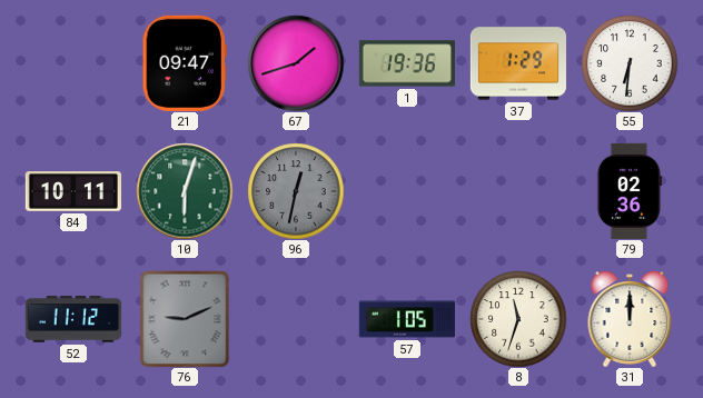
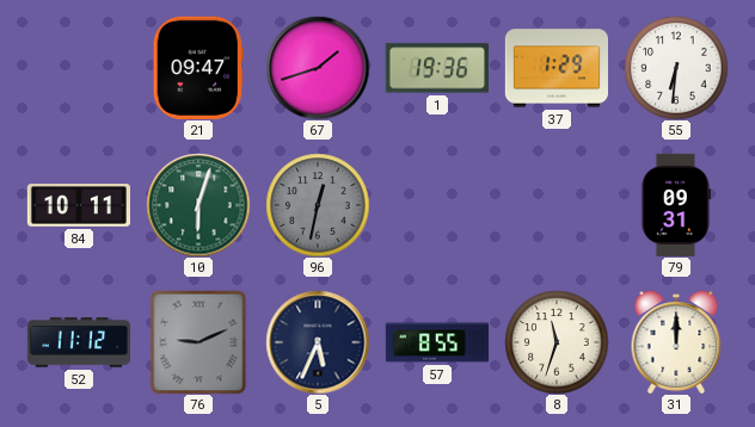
79: 02:36 -> 09:31
5: none -> 5:34
57: 1:05 -> 8:55
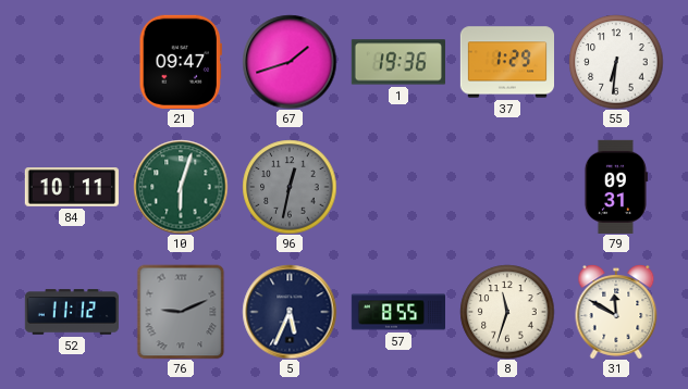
31: 12:00 -> 11:50
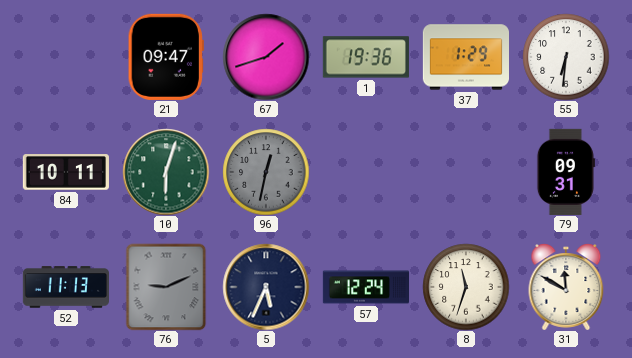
52: 11:12 -> 11:13
57: 8:55 -> 12:24
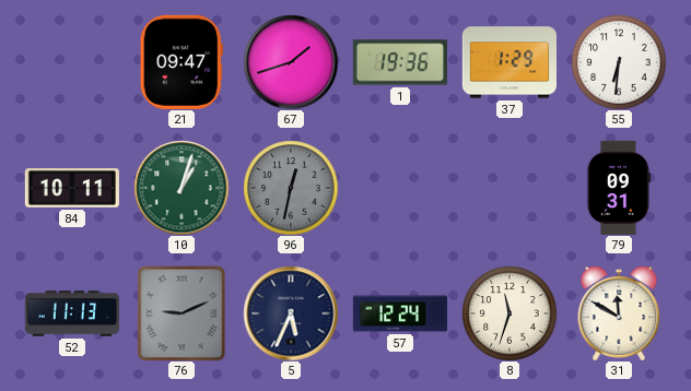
10: 6:03 -> 1:03
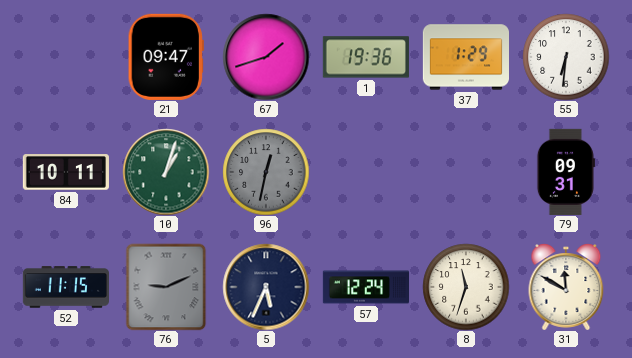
52: 11:13 -> 11:15
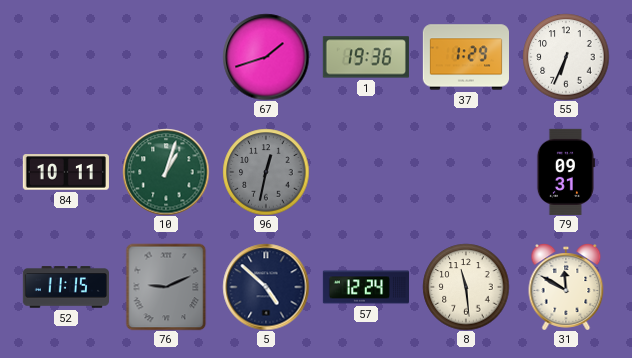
21: 09:47 -> none
55: 6:31 -> 6:34
5: 5:34 -> 4:52
8: 11:33 -> 11:29
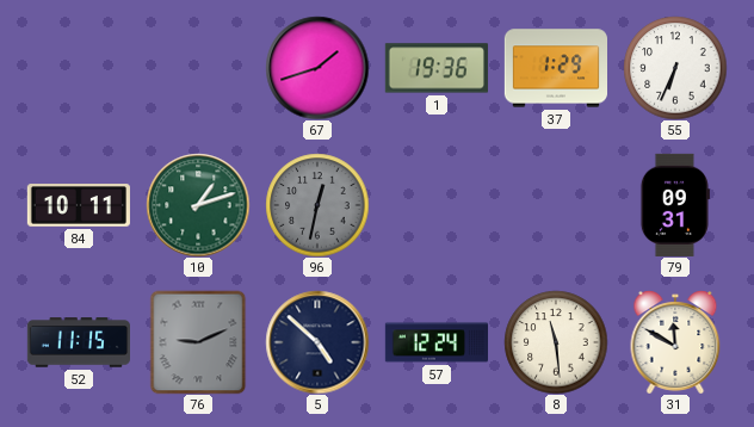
10: 1:03 -> 1:12
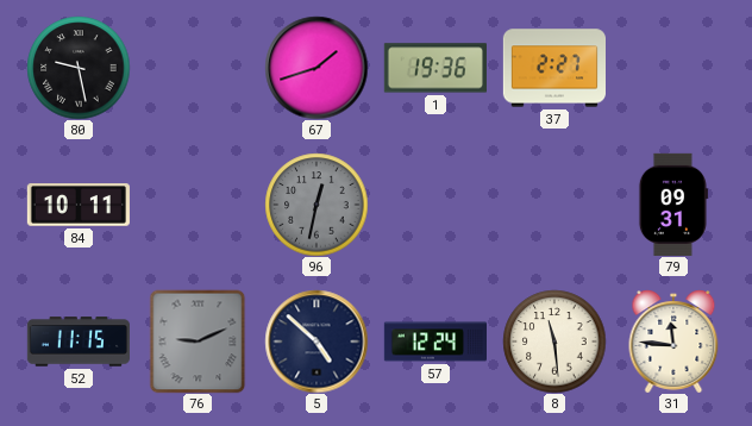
80: none -> 9:28
37: 1:29 -> 2:27
55: 6:34 -> none
10: 1:12 -> none
31: 11:50 -> 11:46
